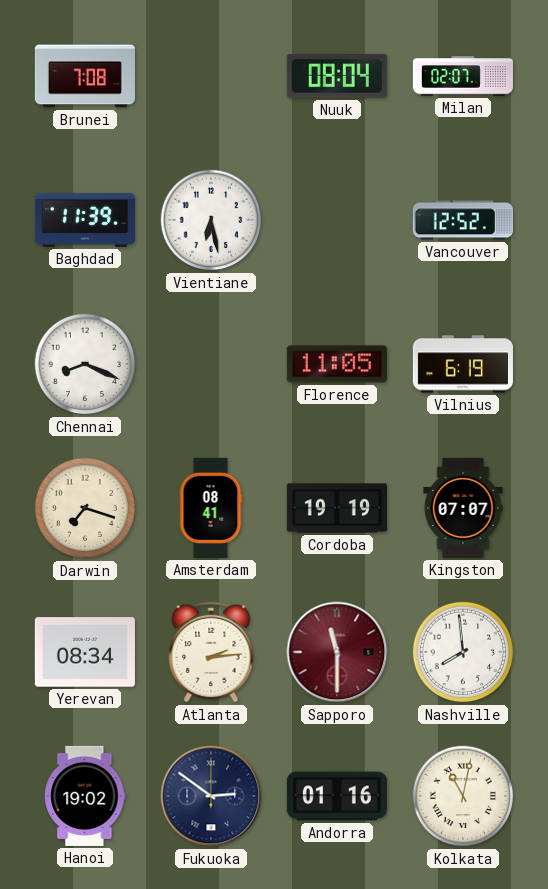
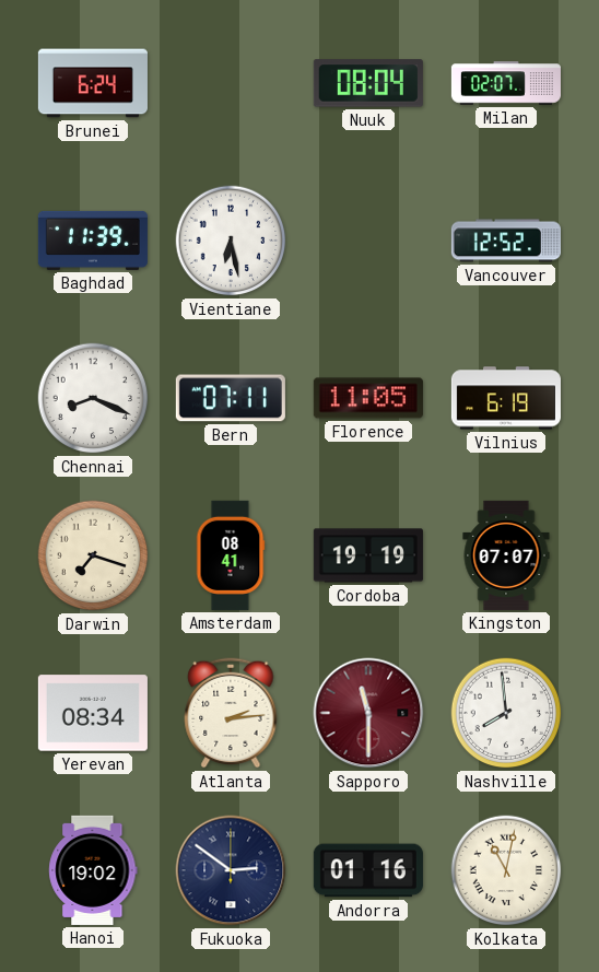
Brunei: 7:08 -> 6:24
Bern: none -> 07:11
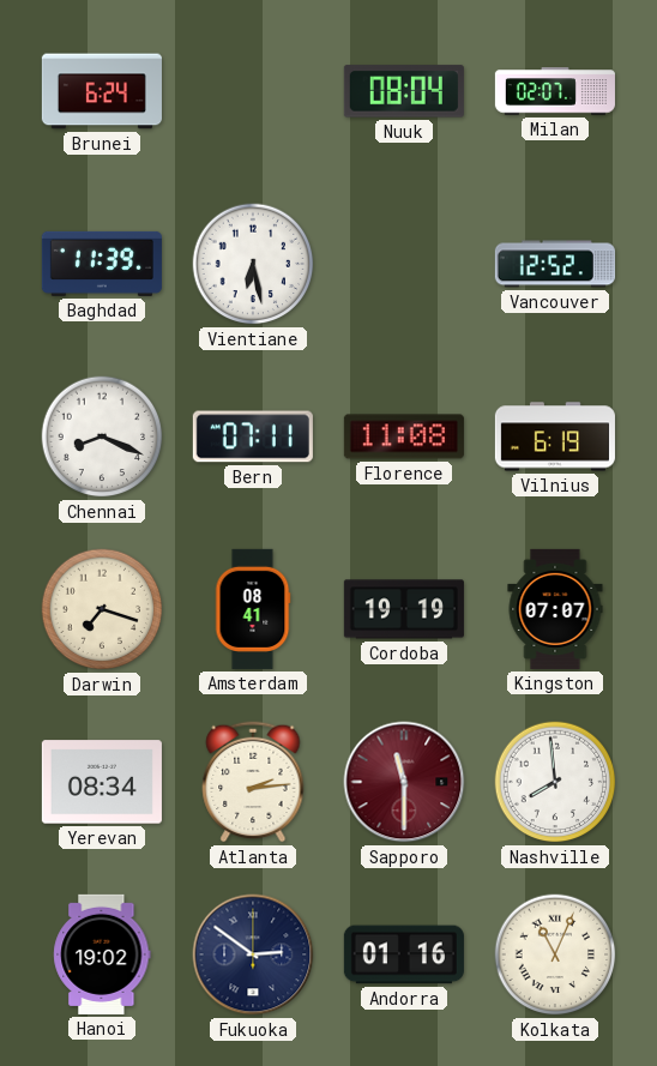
Florence: 11:05 -> 11:08
Kolkata: 11:02 -> 11:04
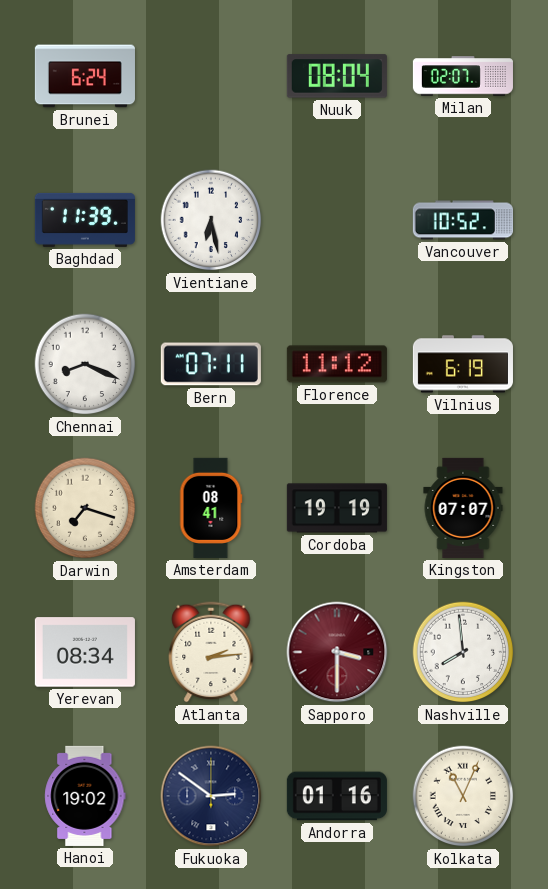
Vancouver: 12:52 -> 10:52
Florence: 11:08 -> 11:12
Sapporo: 11:30 -> 3:30
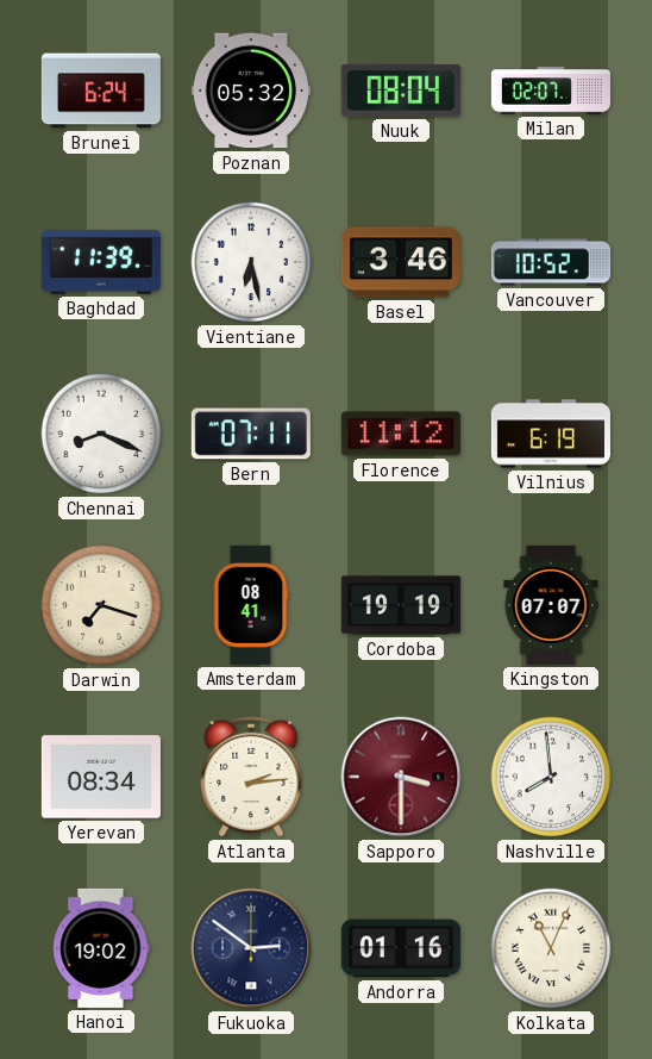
Poznan: none -> 05:32
Basel: none -> 3:46
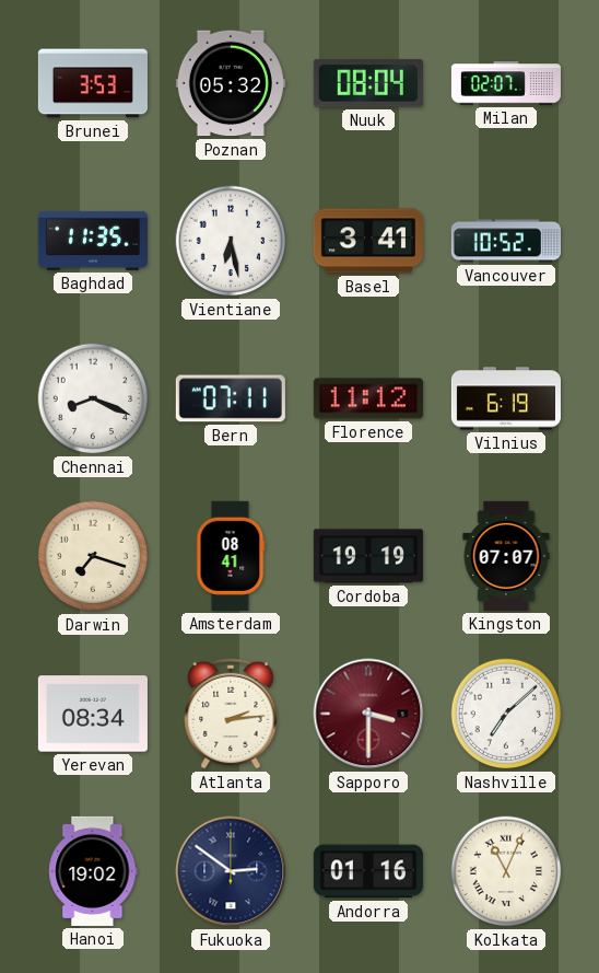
Brunei: 6:24 -> 3:53
Baghdad: 11:39 -> 11:35
Basel: 3:46 -> 3:41
Nashville: 7:59 -> 7:08
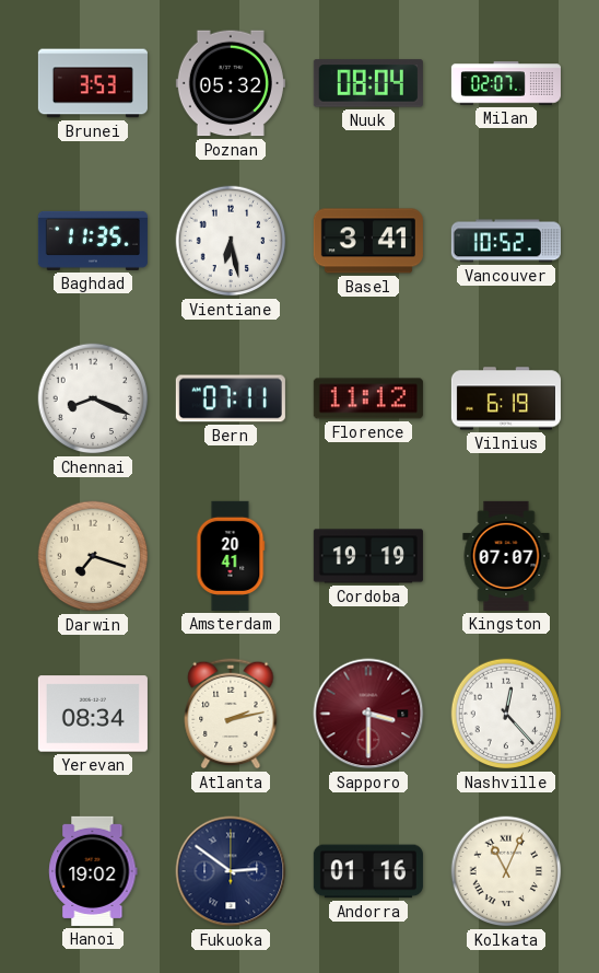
Amsterdam: 08:41 -> 20:41
Atlanta: 2:14 -> 2:13
Nashville: 7:08 -> 12:23
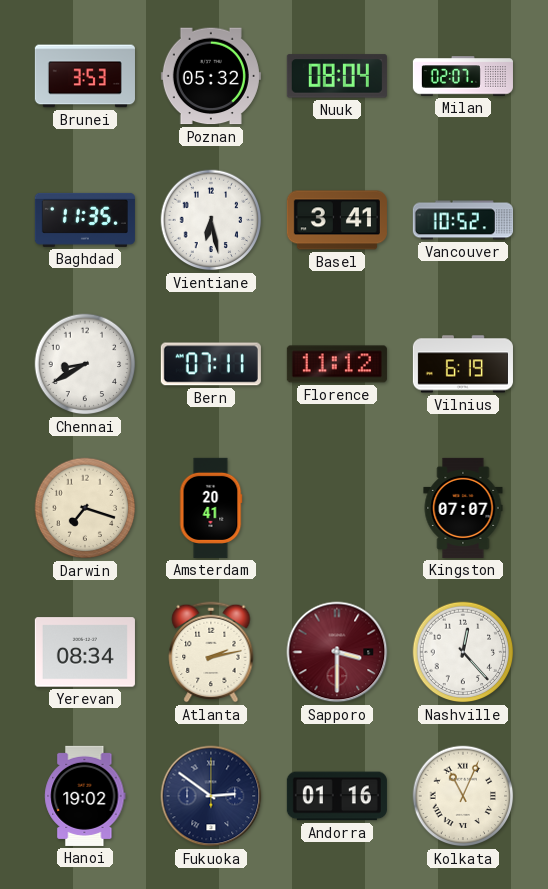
Chennai: 8:19 -> 8:40
Cordoba: 19:19 -> none
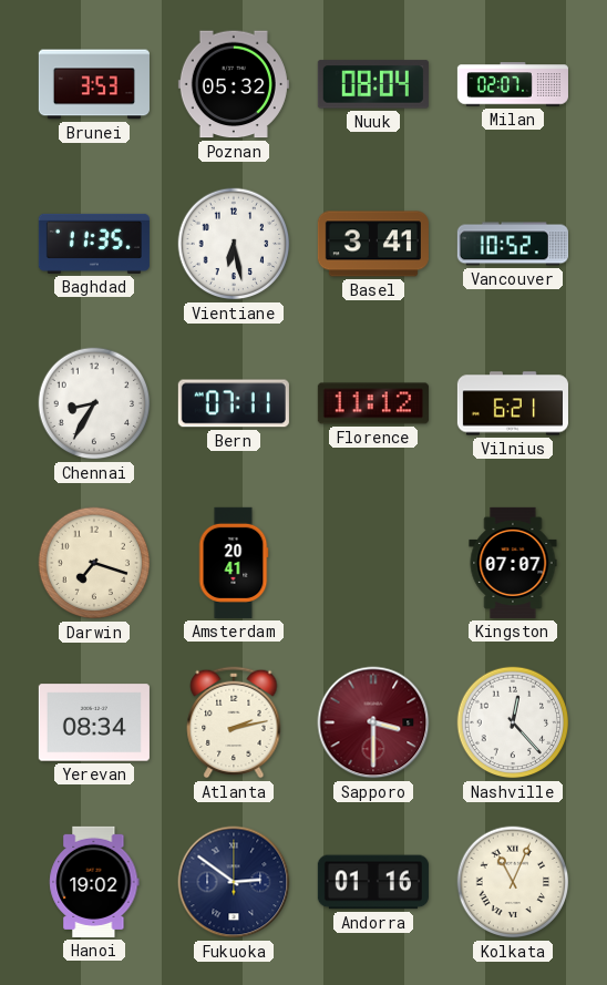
Chennai: 8:40 -> 8:35
Vilnius: 6:19 -> 6:21
